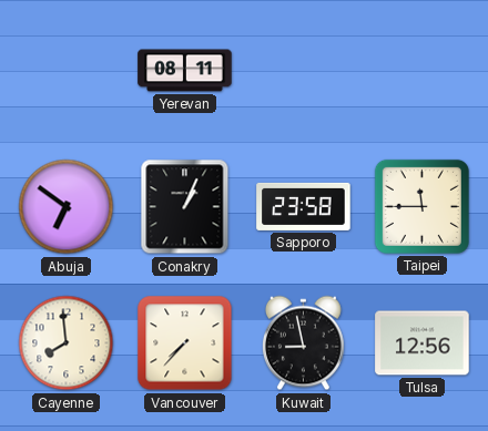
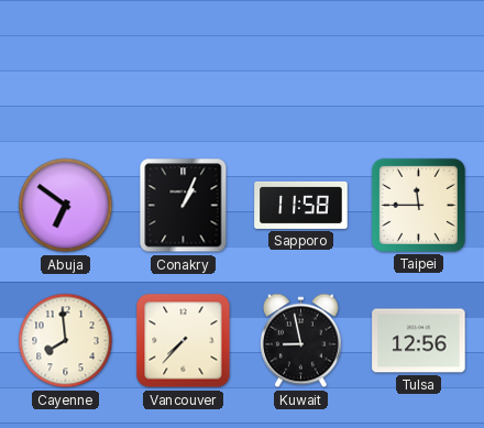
Yerevan: 08:11 -> none
Sapporo: 23:58 -> 11:58
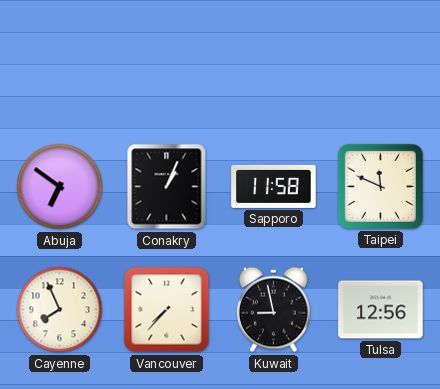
Taipei: 11:45 -> 11:49
Cayenne: 7:59 -> 7:56
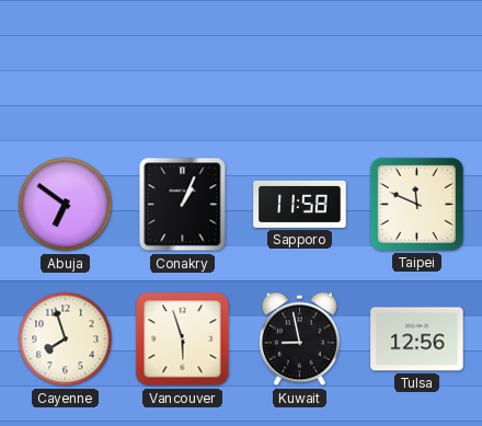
Cayenne: 7:56 -> 7:57
Vancouver: 7:37 -> 5:57
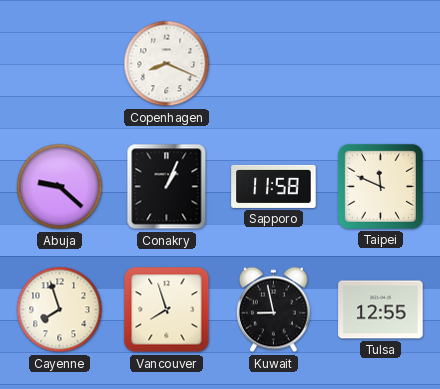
Copenhagen: none -> 8:19
Abuja: 6:51 -> 9:22
Vancouver: 5:57 -> 7:57
Tulsa: 12:56 -> 12:55
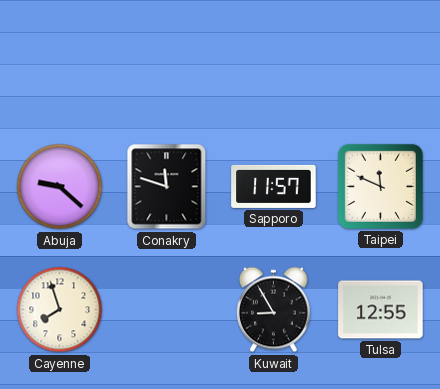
Copenhagen: 8:19 -> none
Conakry: 1:04 -> 11:48
Sapporo: 11:58 -> 11:57
Vancouver: 7:57 -> none
Kuwait: 8:58 -> 8:55
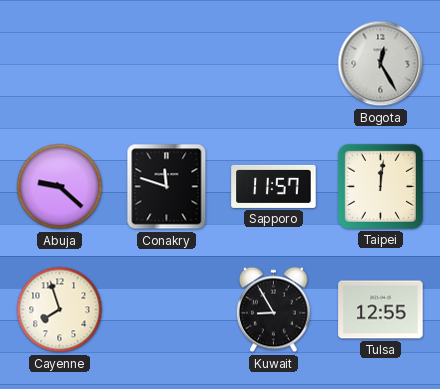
Bogota: none -> 12:25
Taipei: 11:49 -> 12:01
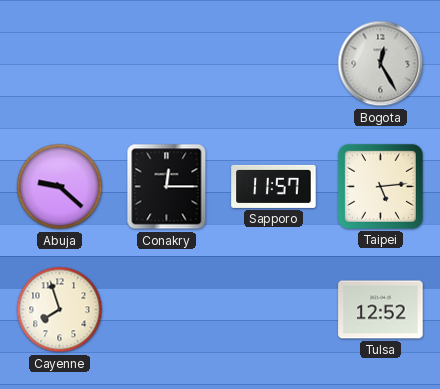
Conakry: 11:48 -> 12:15
Taipei: 12:01 -> 5:14
Kuwait: 8:55 -> none
Tulsa: 12:55 -> 12:52
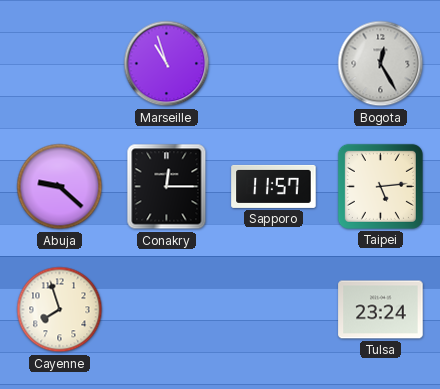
Marseille: none -> 10:57
Tulsa: 12:52 -> 23:24
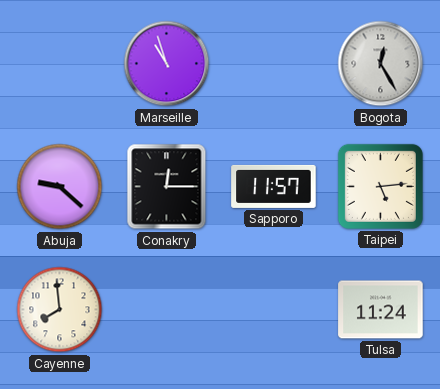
Cayenne: 7:57 -> 7:59
Tulsa: 23:24 -> 11:24
